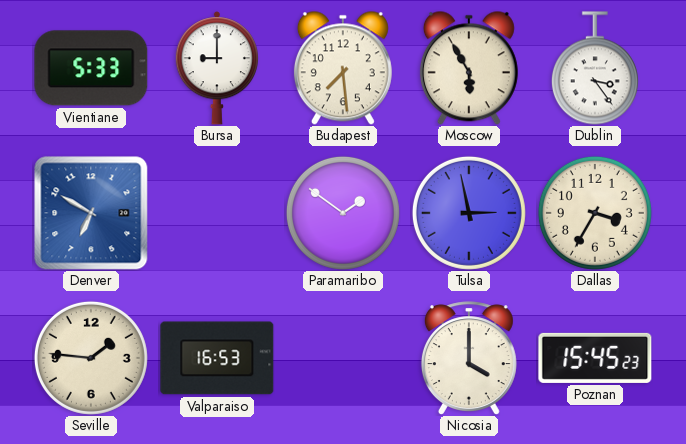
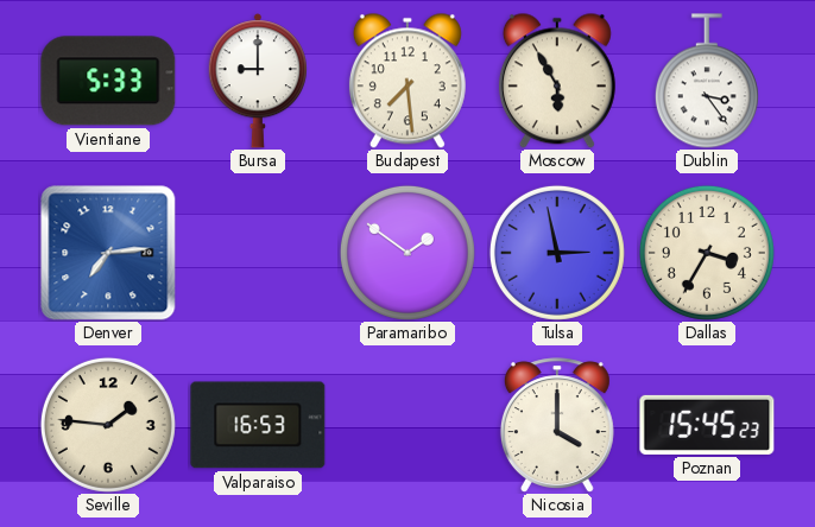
Denver: 6:50 -> 7:14
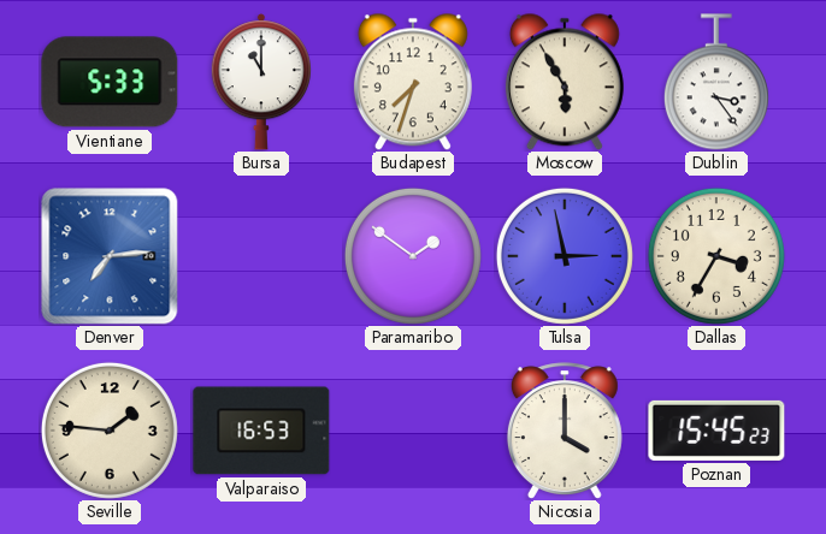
Bursa: 9:00 -> 11:00
Budapest: 7:29 -> 7:33
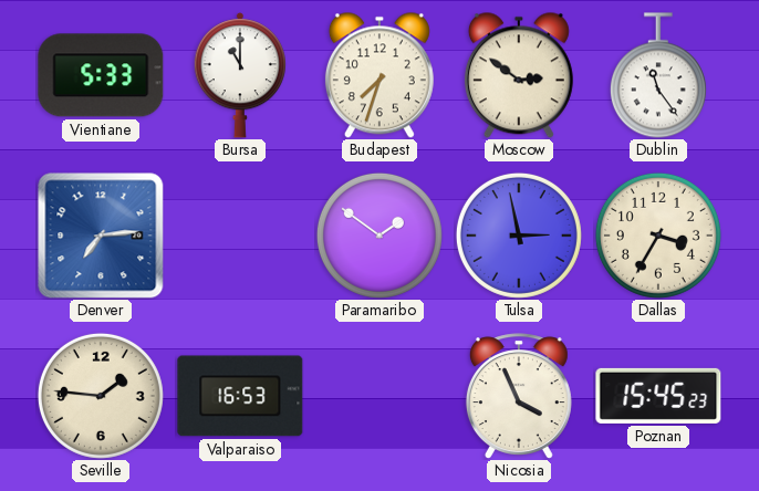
Moscow: 5:55 -> 2:51
Dublin: 3:24 -> 11:24
Nicosia: 4:00 -> 3:56
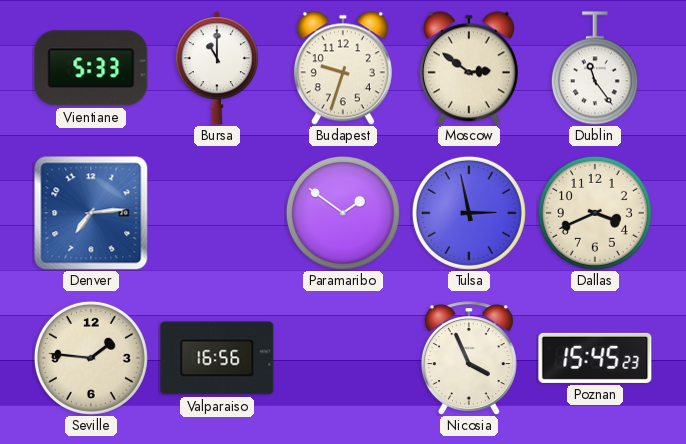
Budapest: 7:33 -> 9:33
Dallas: 3:35 -> 3:41
Valparaiso: 16:53 -> 16:56
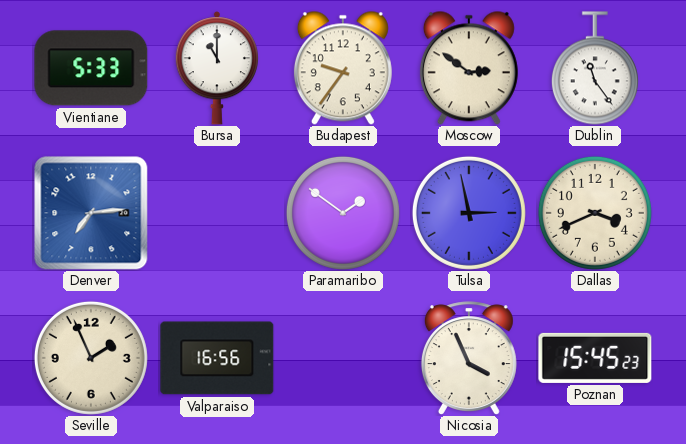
Budapest: 9:33 -> 9:36
Seville: 1:46 -> 1:56
